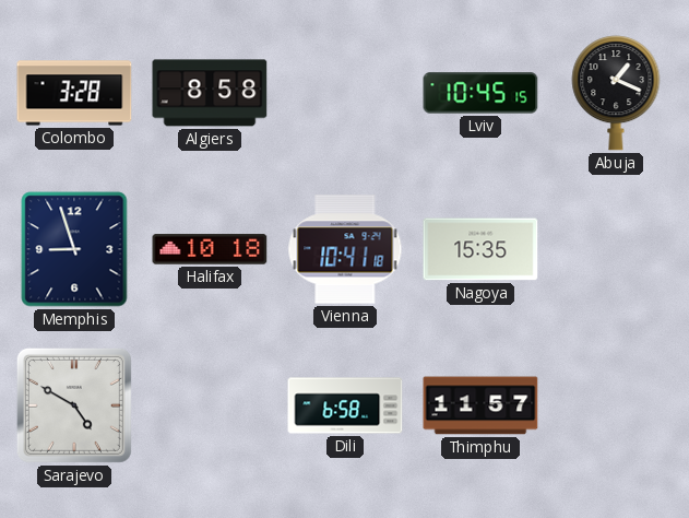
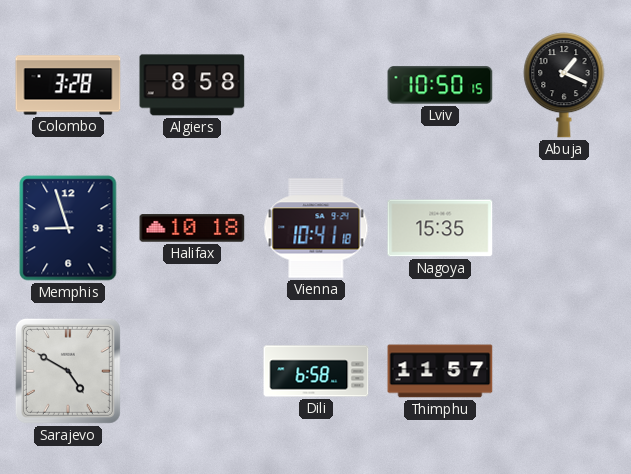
Lviv: 10:45 -> 10:50
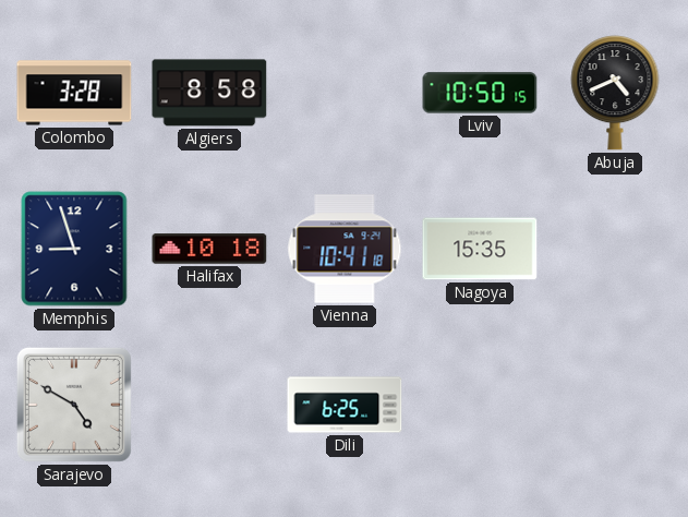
Abuja: 1:19 -> 4:41
Dili: 6:58 -> 6:25
Thimphu: 11:57 -> none
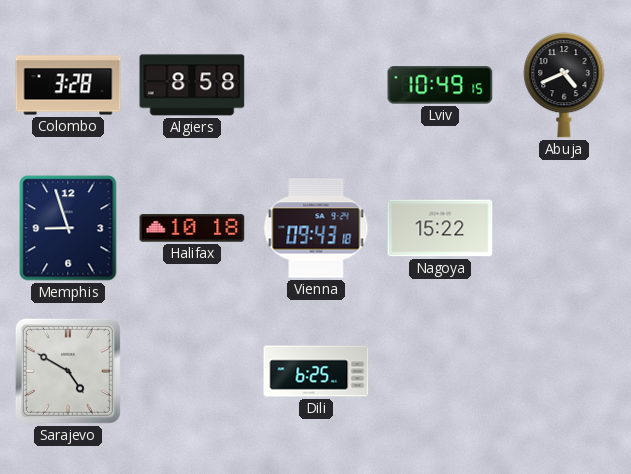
Lviv: 10:50 -> 10:49
Vienna: 10:41 -> 09:43
Nagoya: 15:35 -> 15:22
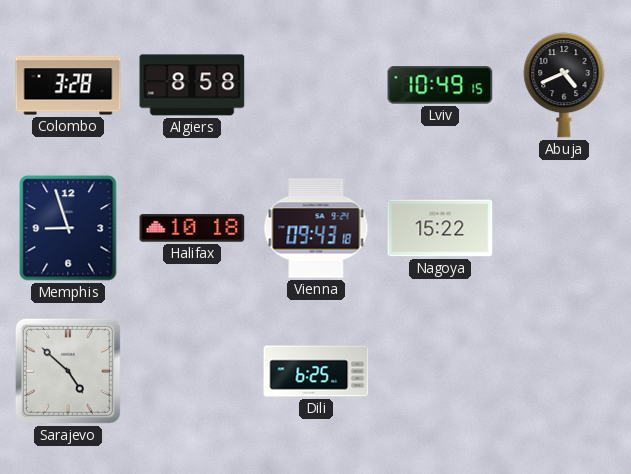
Sarajevo: 4:50 -> 4:52
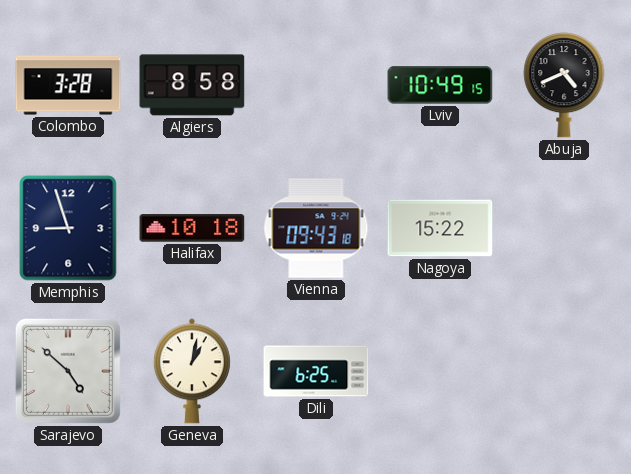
Geneva: none -> 1:02
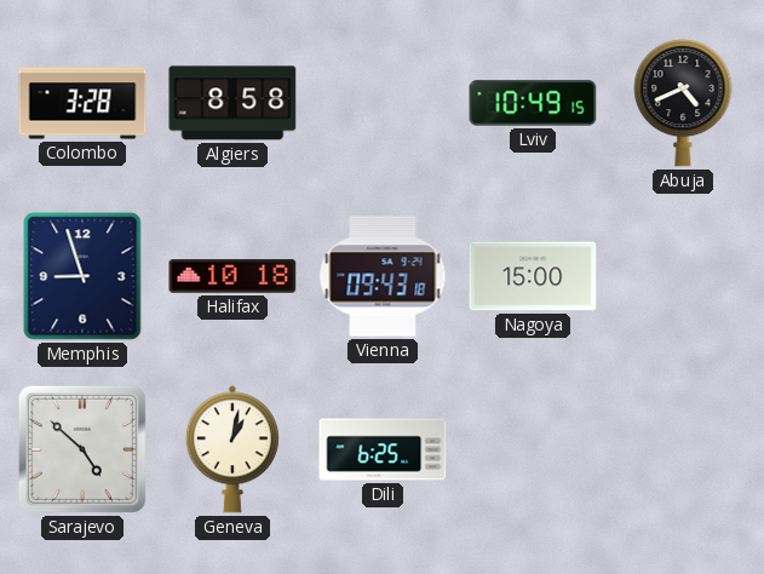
Nagoya: 15:22 -> 15:00
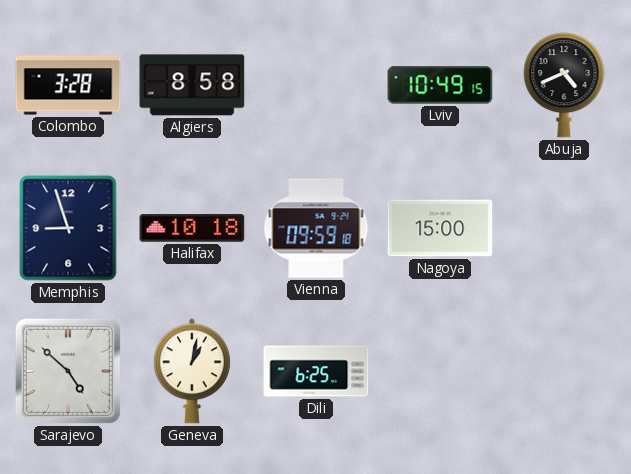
Vienna: 09:43 -> 09:59
